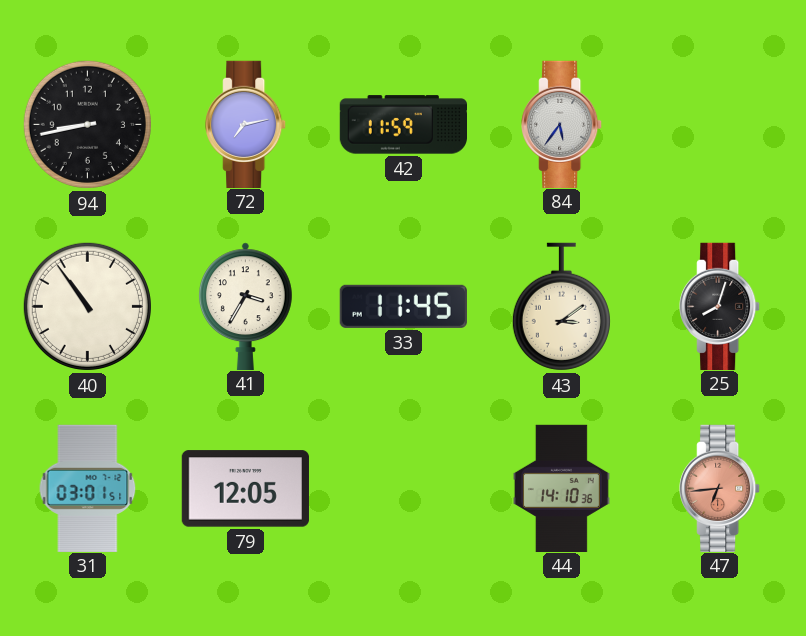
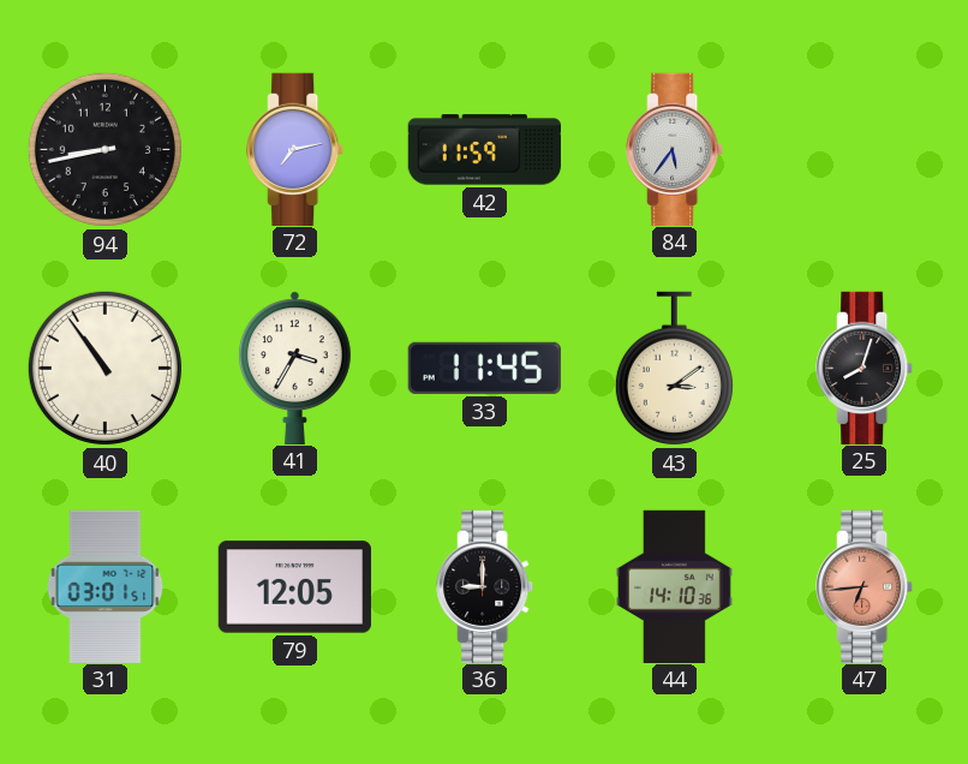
36: none -> 9:00
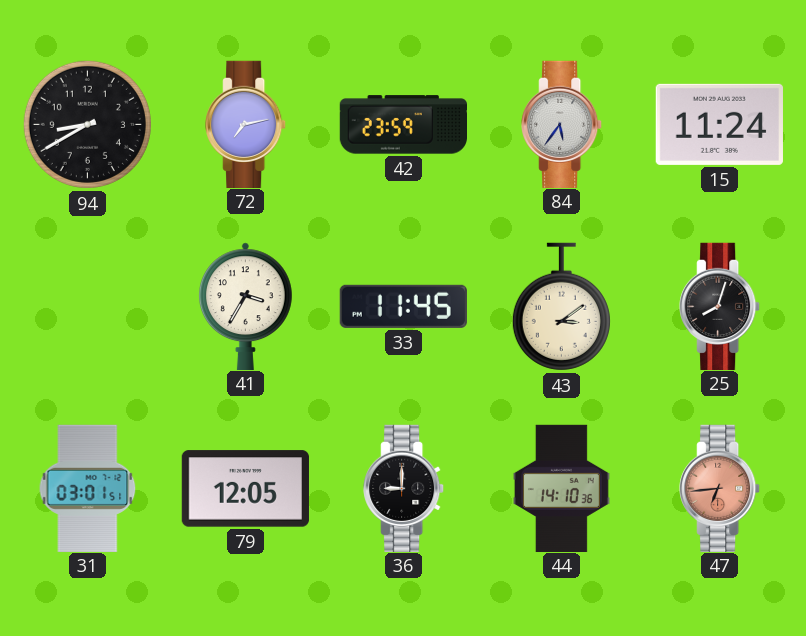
94: 8:43 -> 8:40
42: 11:59 -> 23:59
15: none -> 11:24
40: 10:54 -> none
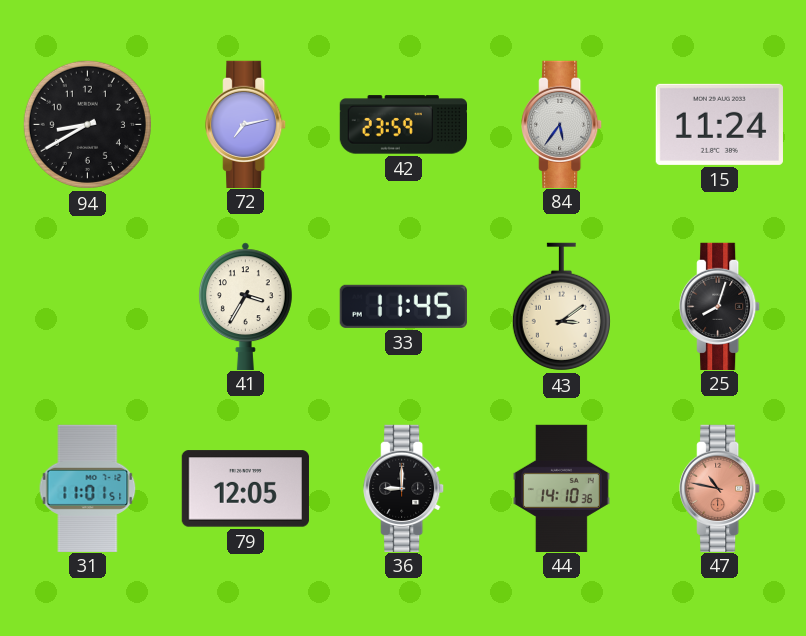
31: 03:01 -> 11:01
47: 6:44 -> 10:47
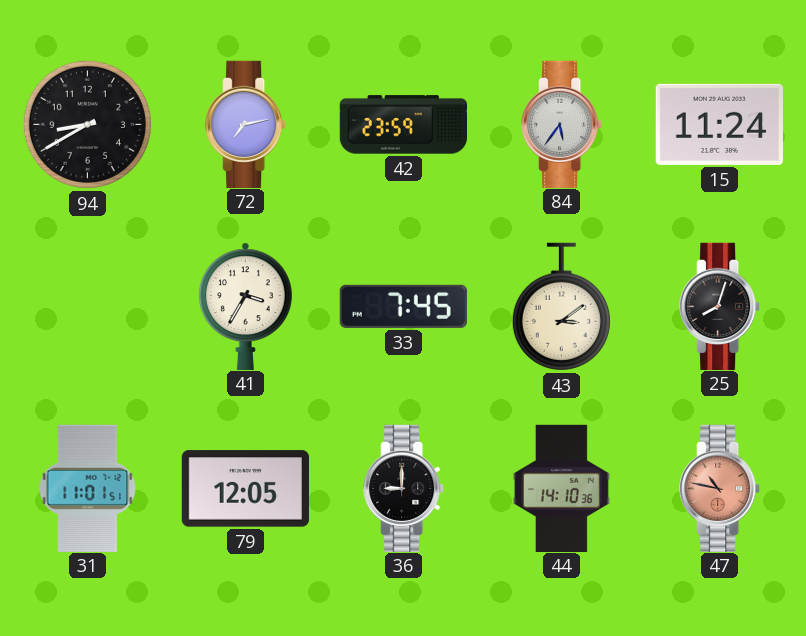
33: 11:45 -> 7:45
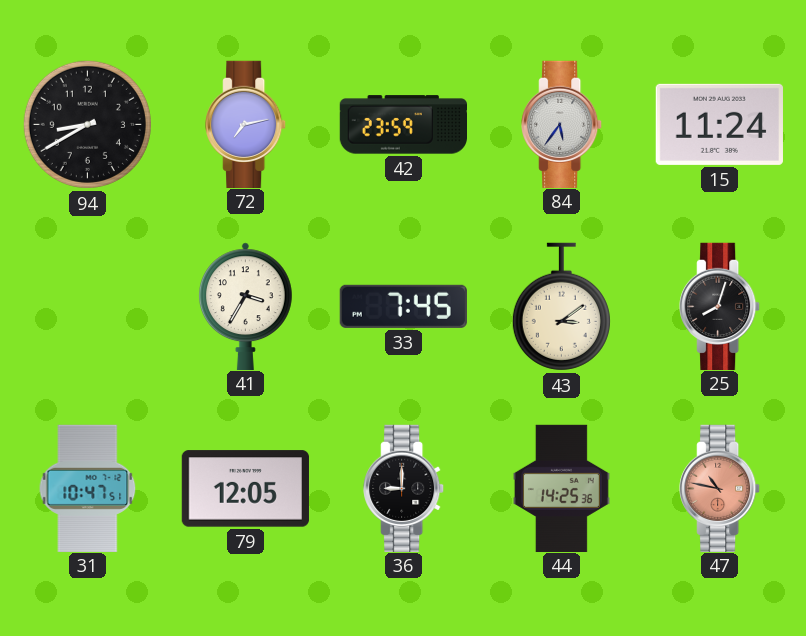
31: 11:01 -> 10:47
44: 14:10 -> 14:25
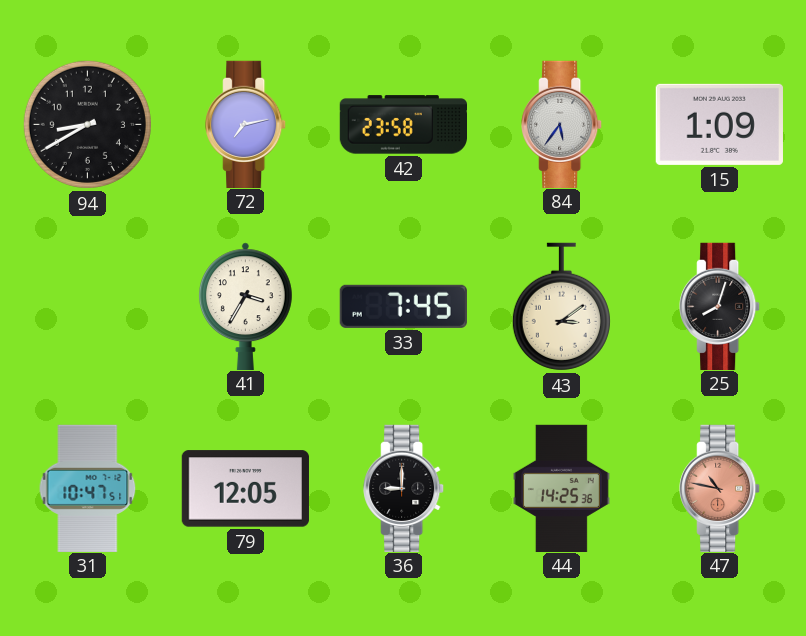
42: 23:59 -> 23:58
15: 11:24 -> 1:09
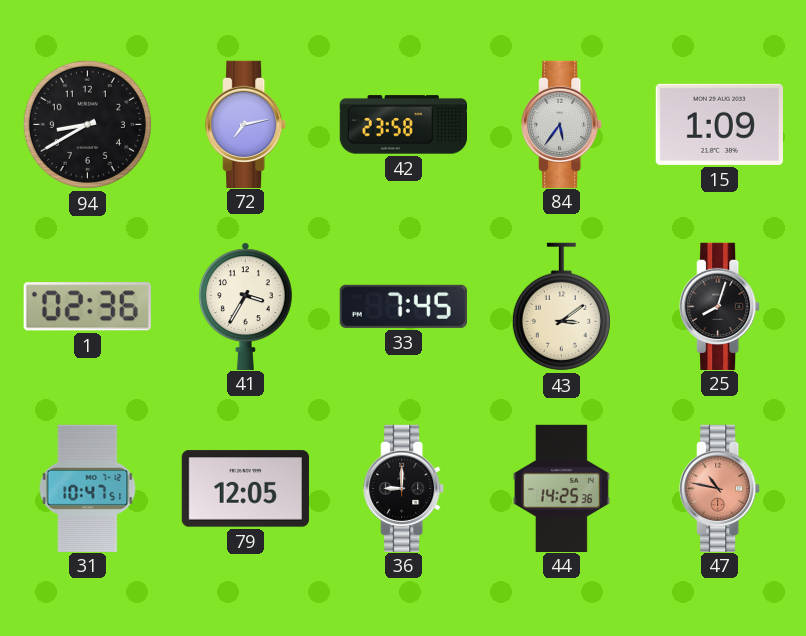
1: none -> 02:36
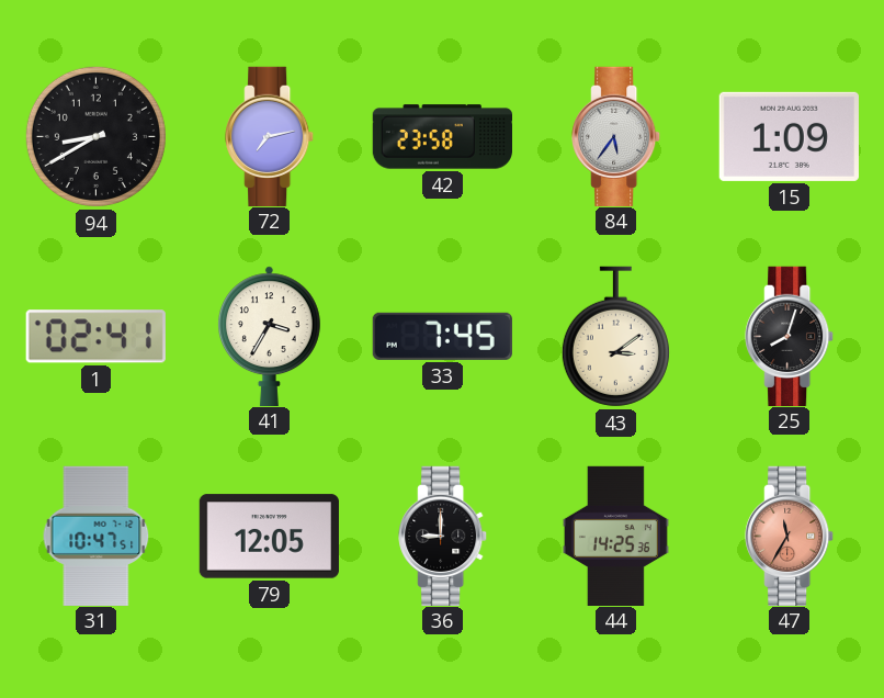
1: 02:36 -> 02:41
47: 10:47 -> 11:35
